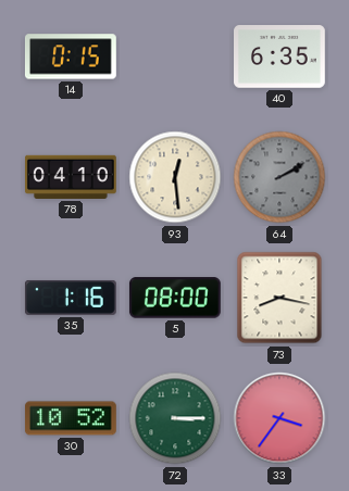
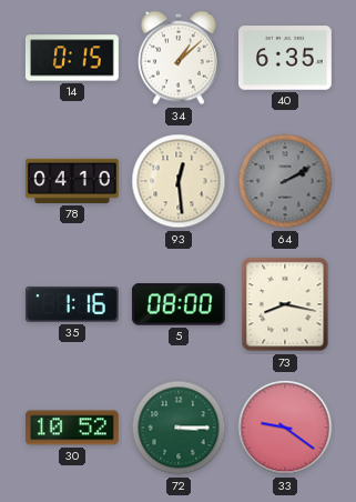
34: none -> 1:08
33: 3:36 -> 9:21
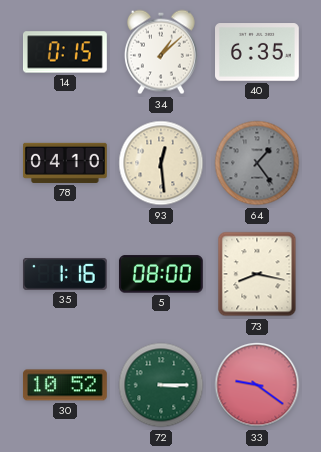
64: 2:10 -> 1:24
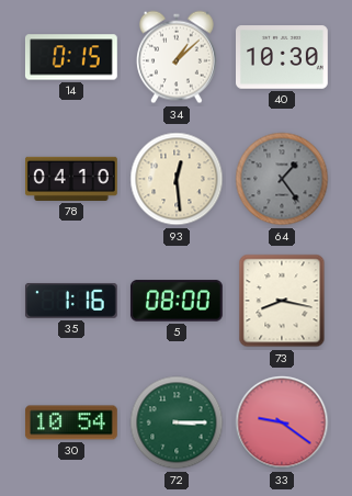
40: 6:35 -> 10:30
30: 10:52 -> 10:54
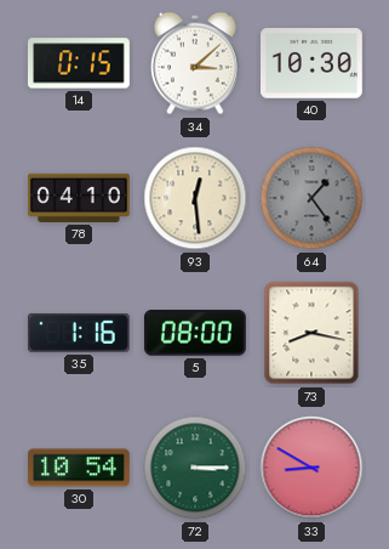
34: 1:08 -> 3:08
33: 9:21 -> 8:50
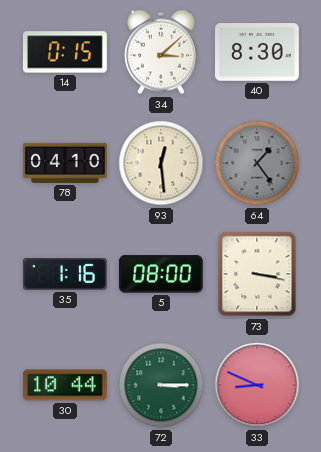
40: 10:30 -> 8:30
73: 8:17 -> 3:17
30: 10:54 -> 10:44
33: 8:50 -> 8:49
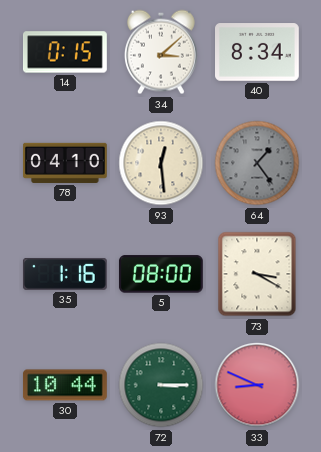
40: 8:30 -> 8:34
73: 3:17 -> 3:20
